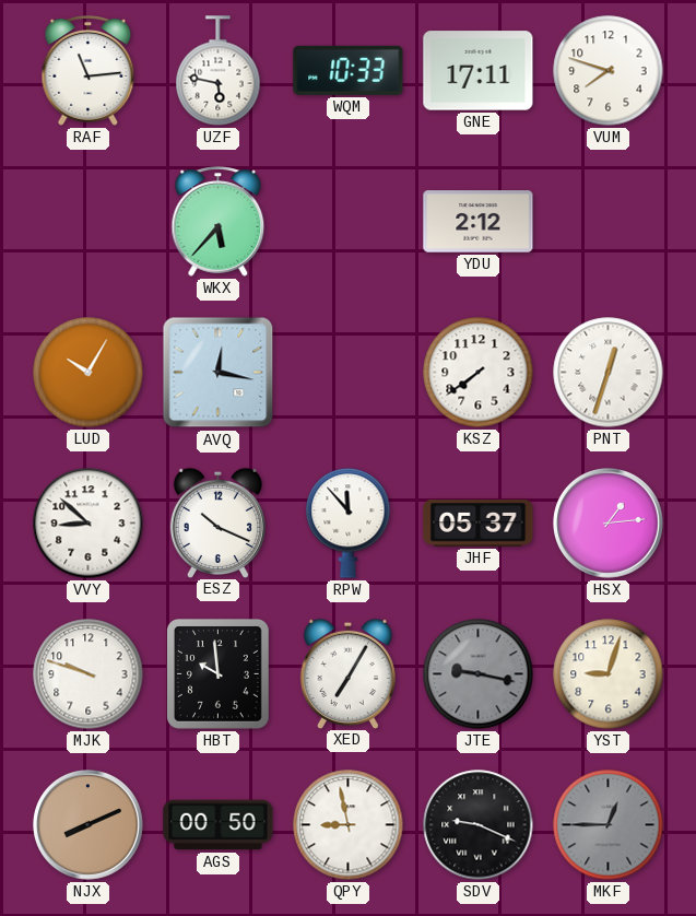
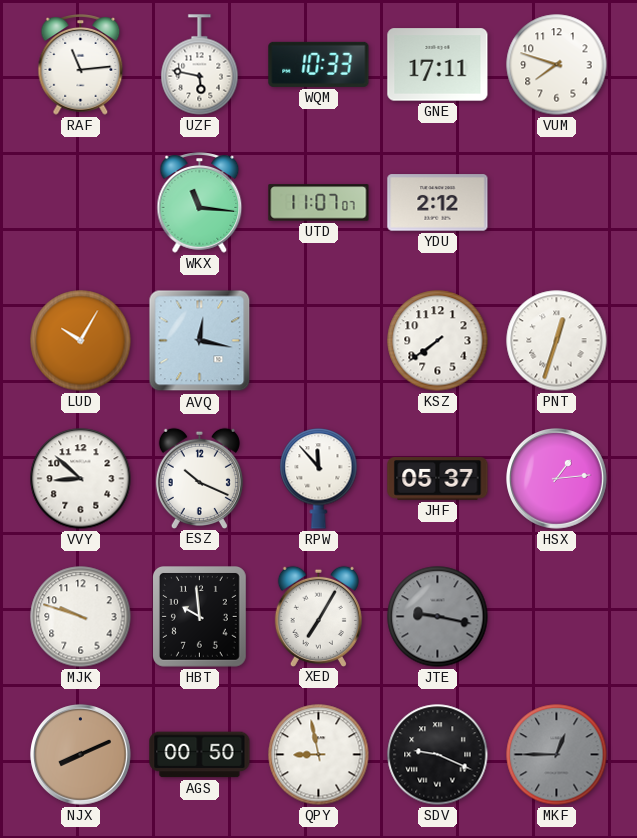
WKX: 5:37 -> 11:16
UTD: none -> 11:07
YST: 9:03 -> none
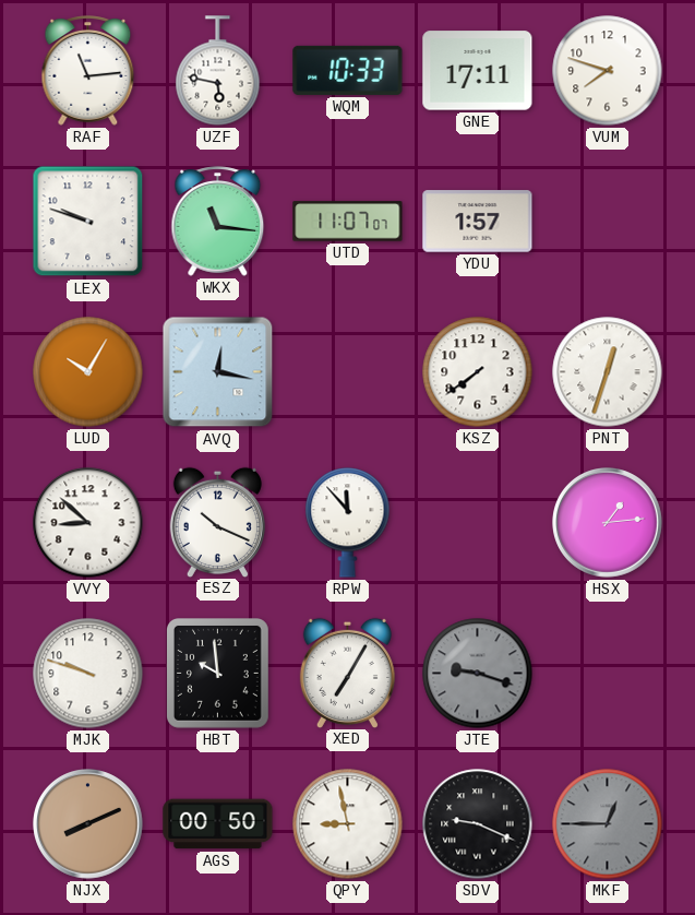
LEX: none -> 9:48
YDU: 2:12 -> 1:57
JHF: 05:37 -> none
JTE: 9:17 -> 9:18
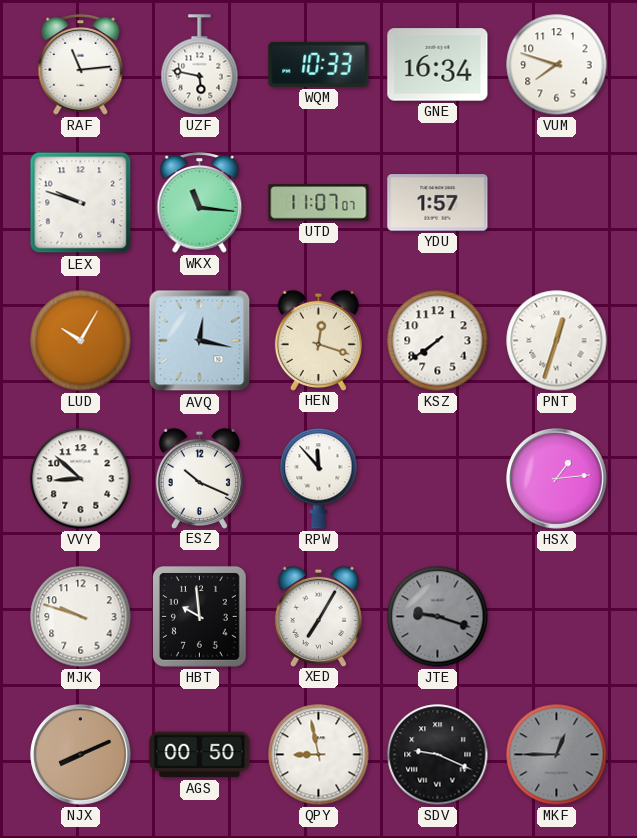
GNE: 17:11 -> 16:34
HEN: none -> 12:18
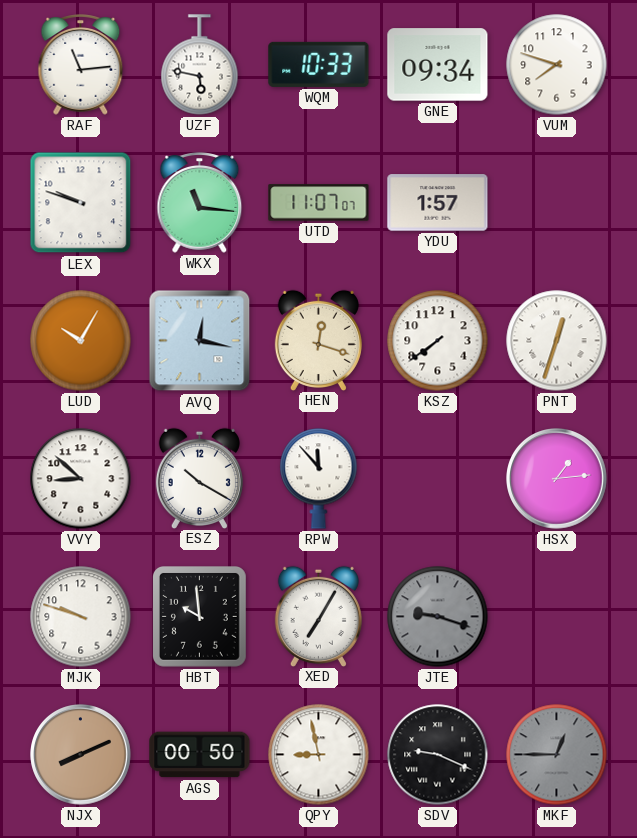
GNE: 16:34 -> 09:34
ESZ: 10:19 -> 10:20
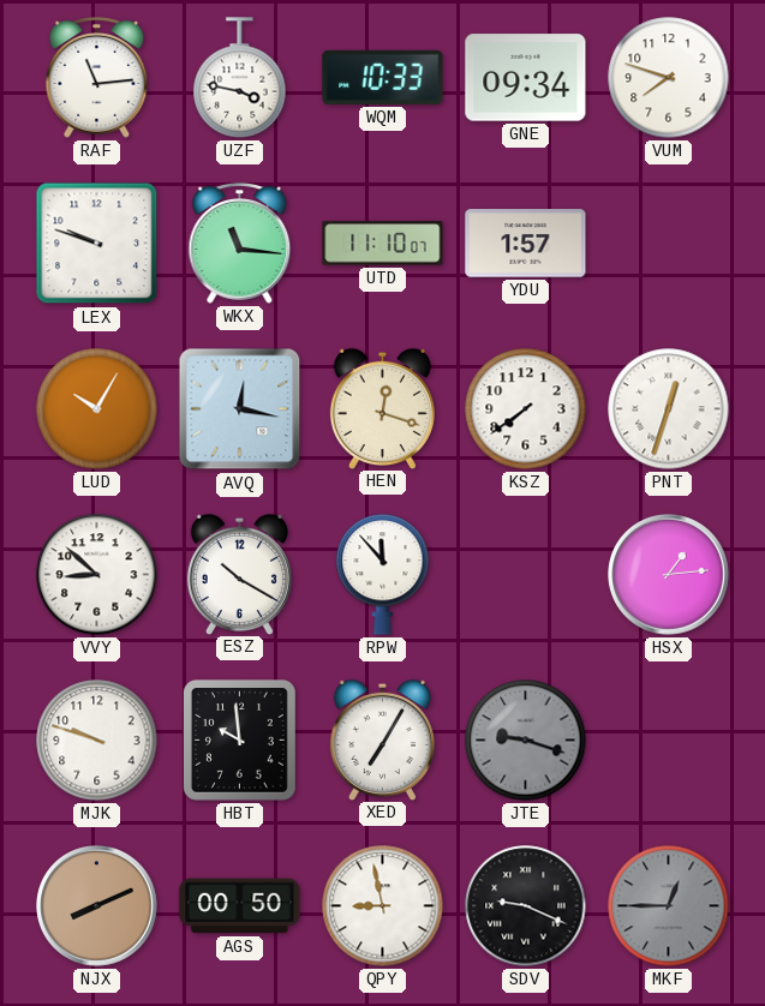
UZF: 5:47 -> 3:47
UTD: 11:07 -> 11:10
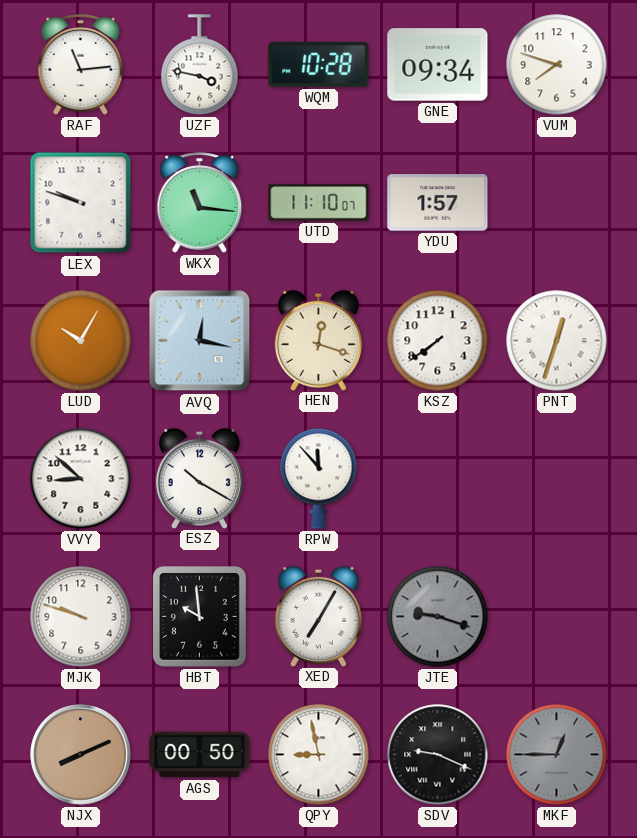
WQM: 10:33 -> 10:28
HSX: 1:14 -> none
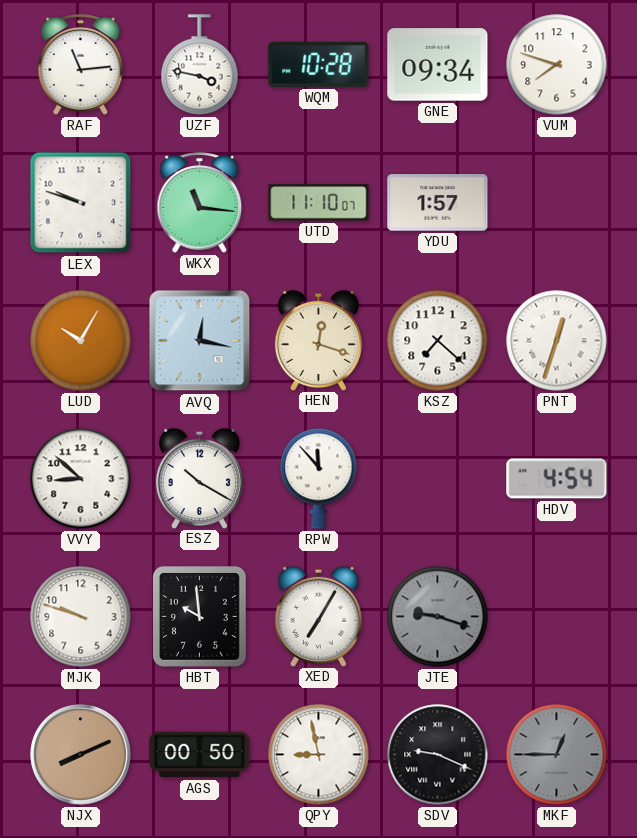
KSZ: 7:39 -> 7:22
HDV: none -> 4:54
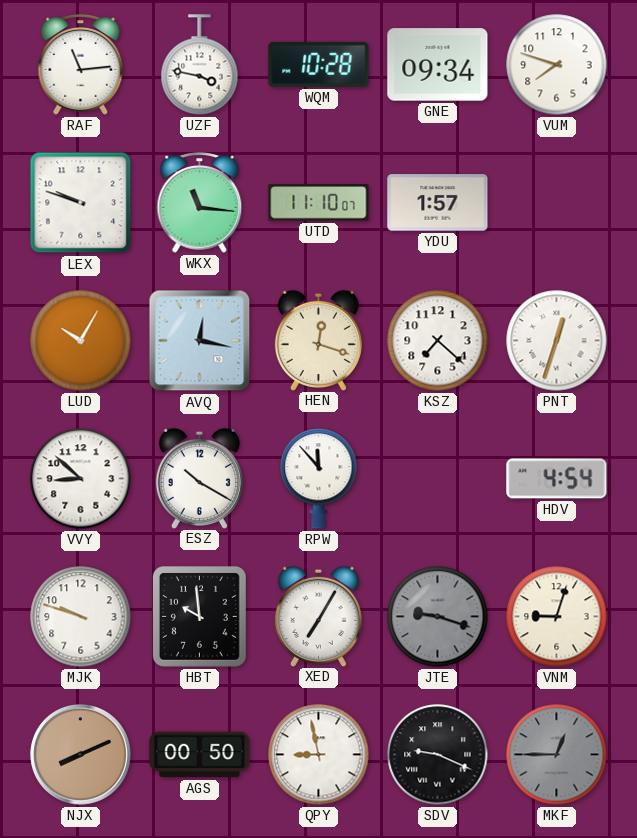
VNM: none -> 9:03
